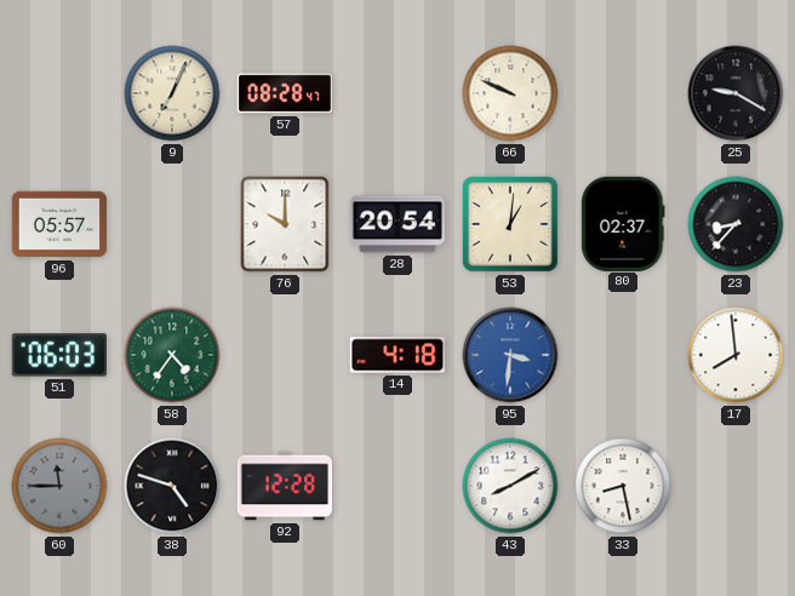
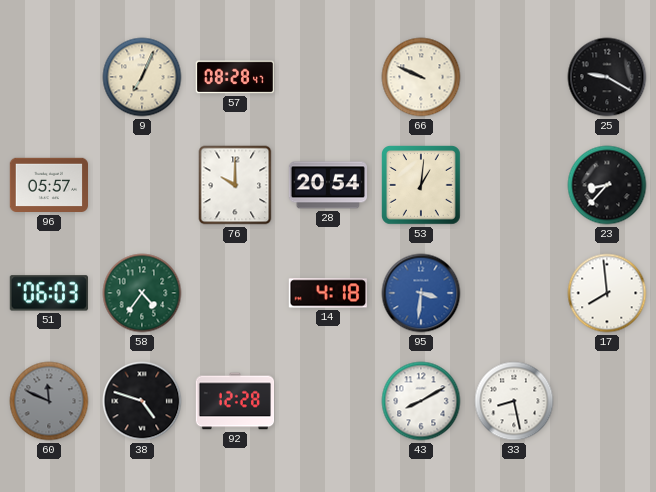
80: 02:37 -> none
60: 11:45 -> 11:49
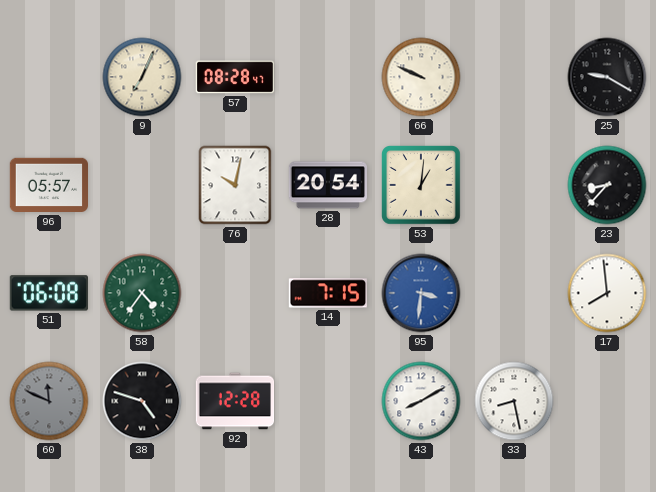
76: 10:00 -> 10:02
51: 06:03 -> 06:08
14: 4:18 -> 7:15
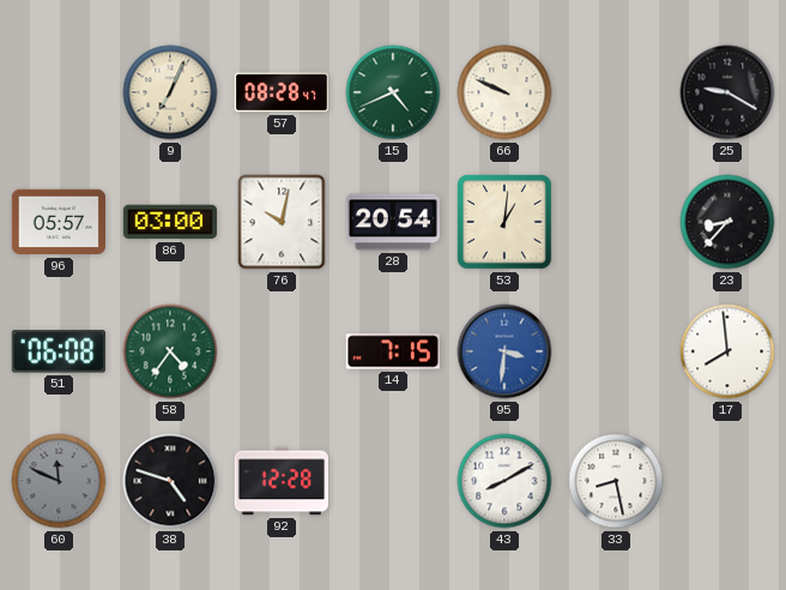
15: none -> 4:41
86: none -> 03:00
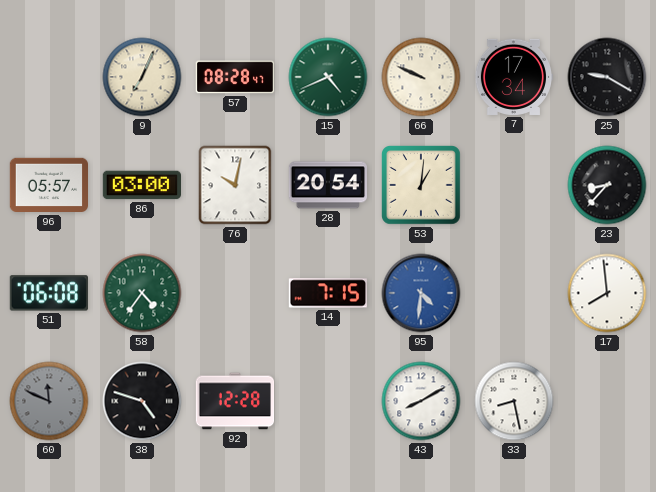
7: none -> 17:34
95: 3:31 -> 4:31
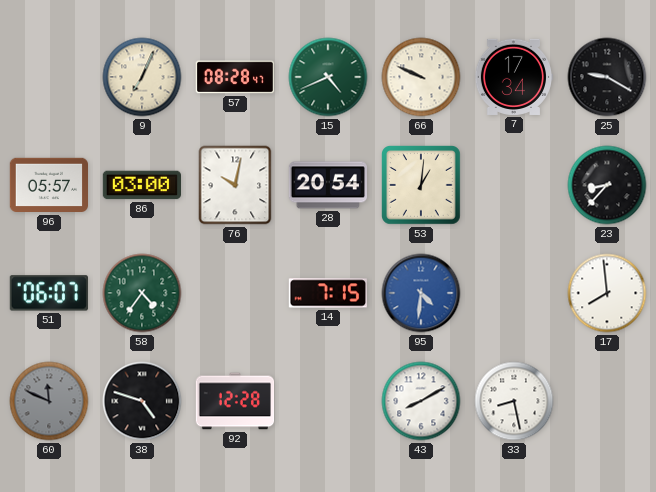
51: 06:08 -> 06:07
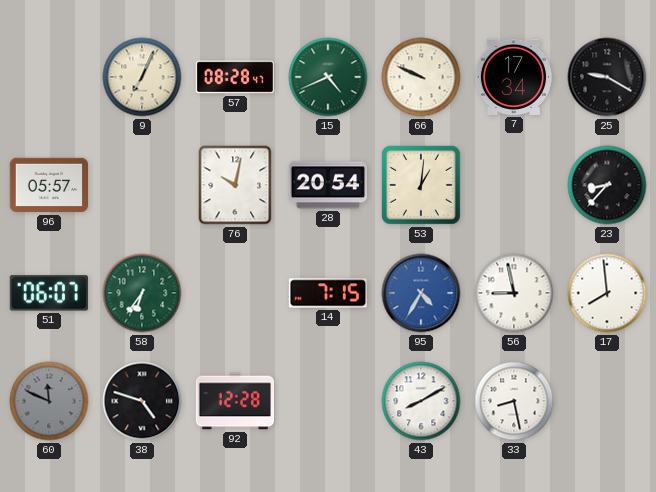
86: 03:00 -> none
58: 4:36 -> 6:36
95: 4:31 -> 4:35
56: none -> 8:58
